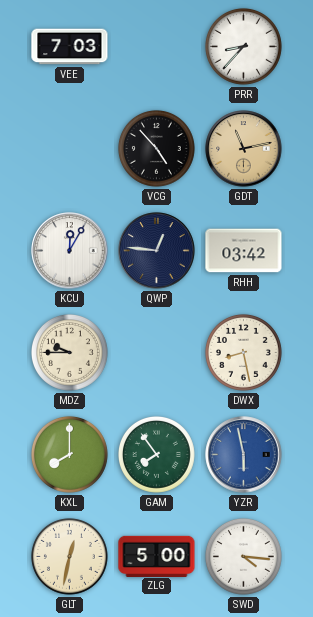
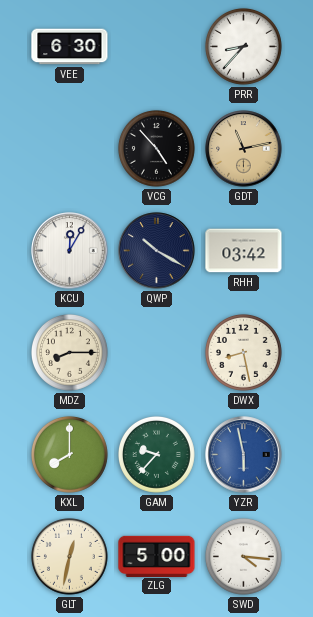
VEE: 7:03 -> 6:30
QWP: 12:46 -> 10:20
MDZ: 9:45 -> 8:15
GAM: 7:54 -> 9:37
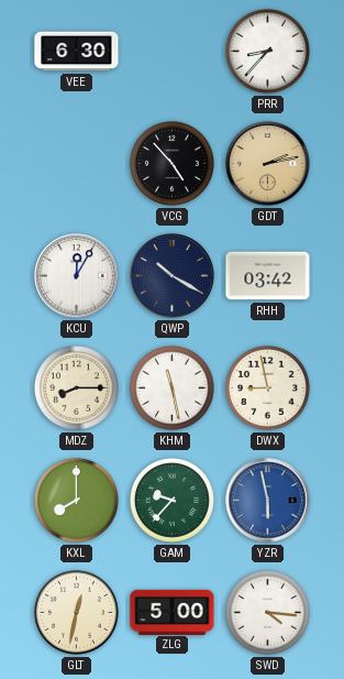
GDT: 11:13 -> 2:13
KHM: none -> 11:28
DWX: 8:28 -> 8:58
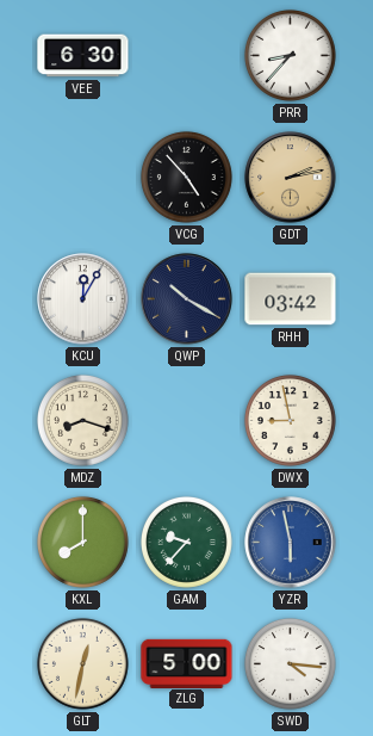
MDZ: 8:15 -> 8:18
KHM: 11:28 -> none
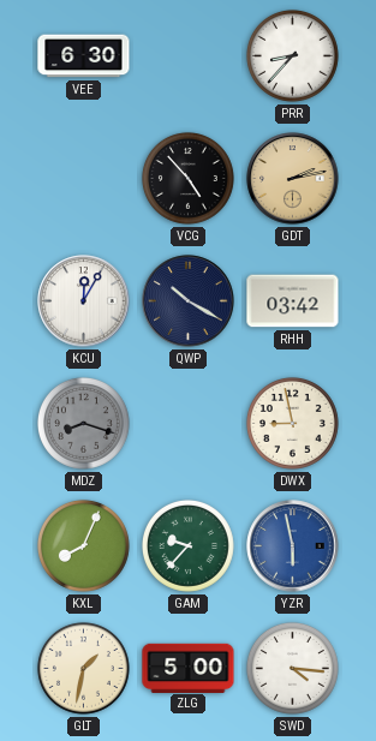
MDZ dial: cream -> grey
KXL: 8:00 -> 8:04
GLT: 12:32 -> 1:32
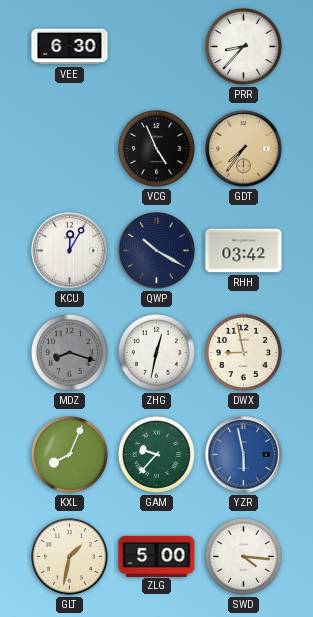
VCG: 4:53 -> 4:56
GDT: 2:13 -> 7:36
ZHG: none -> 12:32
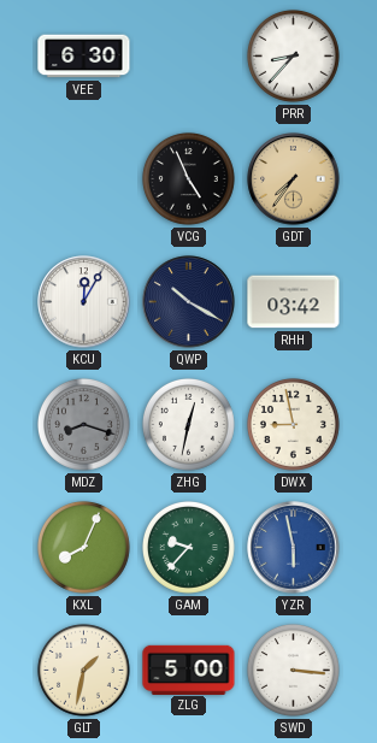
SWD: 4:16 -> 3:16
